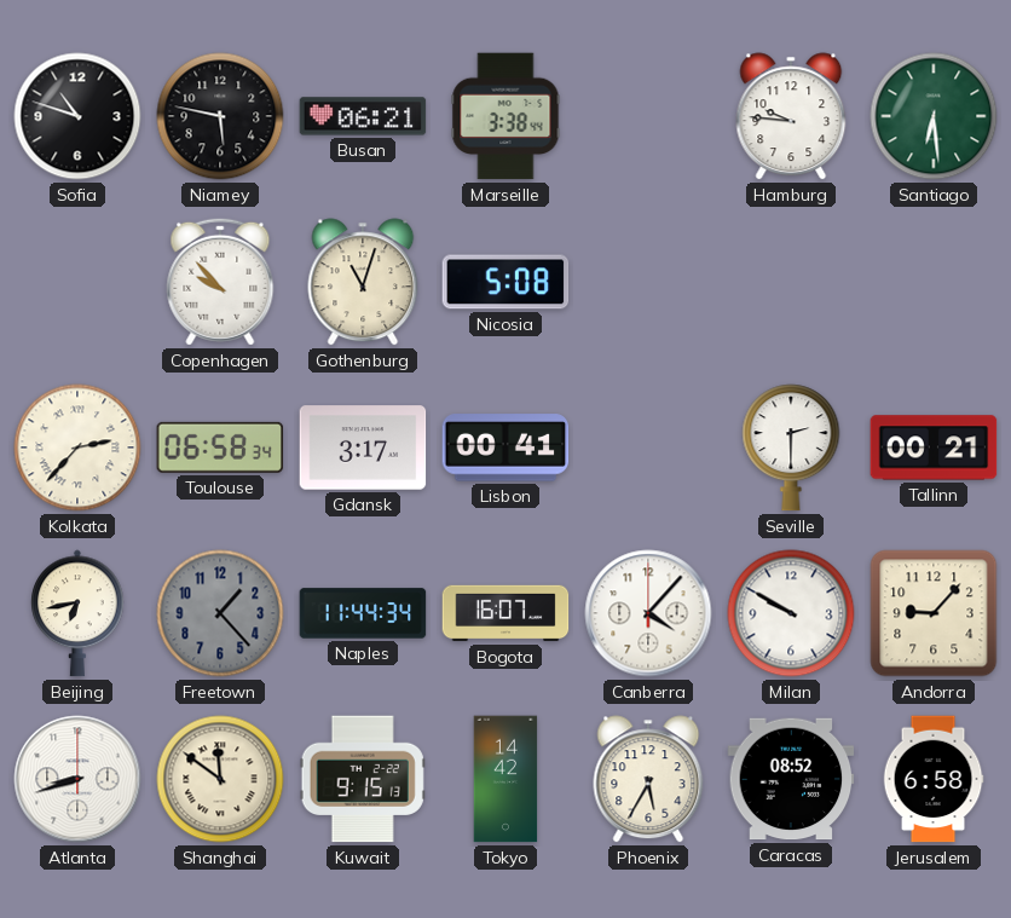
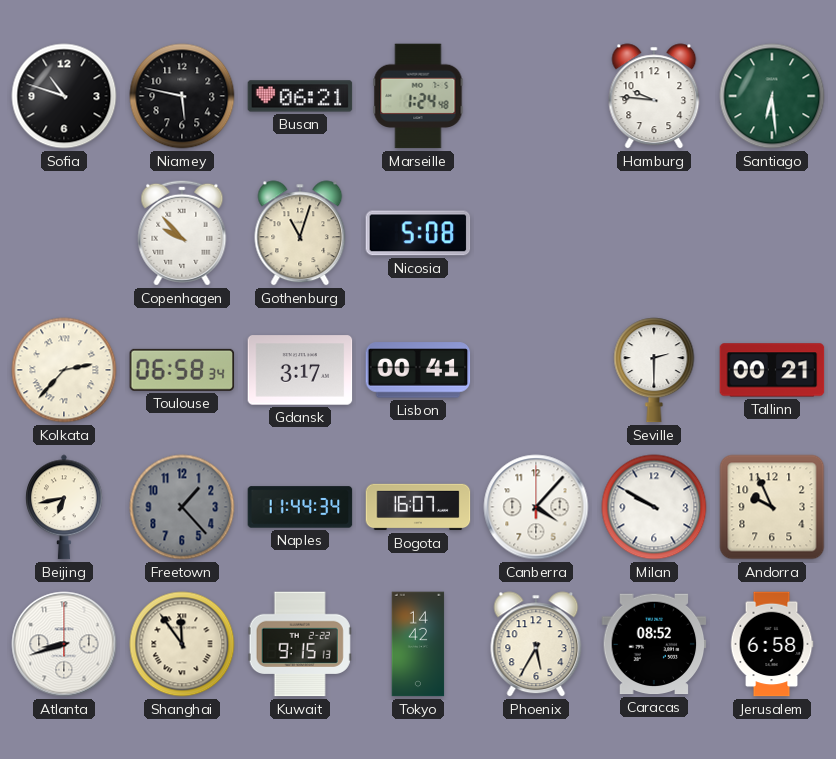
Marseille: 3:38 -> 1:24
Andorra: 9:07 -> 9:56
Shanghai: 11:51 -> 11:54
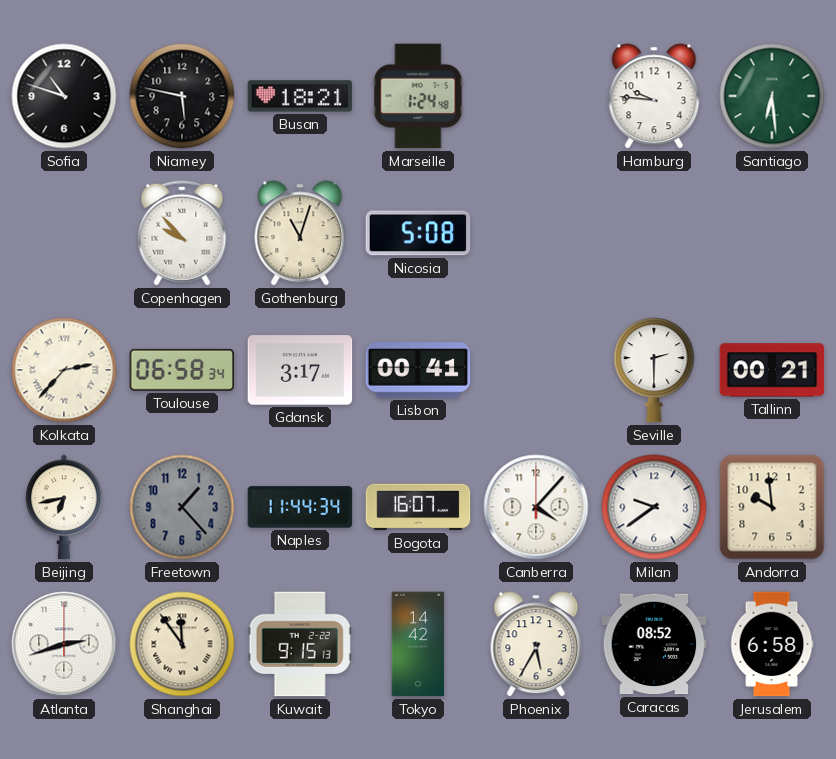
Busan: 06:21 -> 18:21
Milan: 9:50 -> 9:39
Andorra: 9:56 -> 9:59
Atlanta: 8:42 -> 2:42
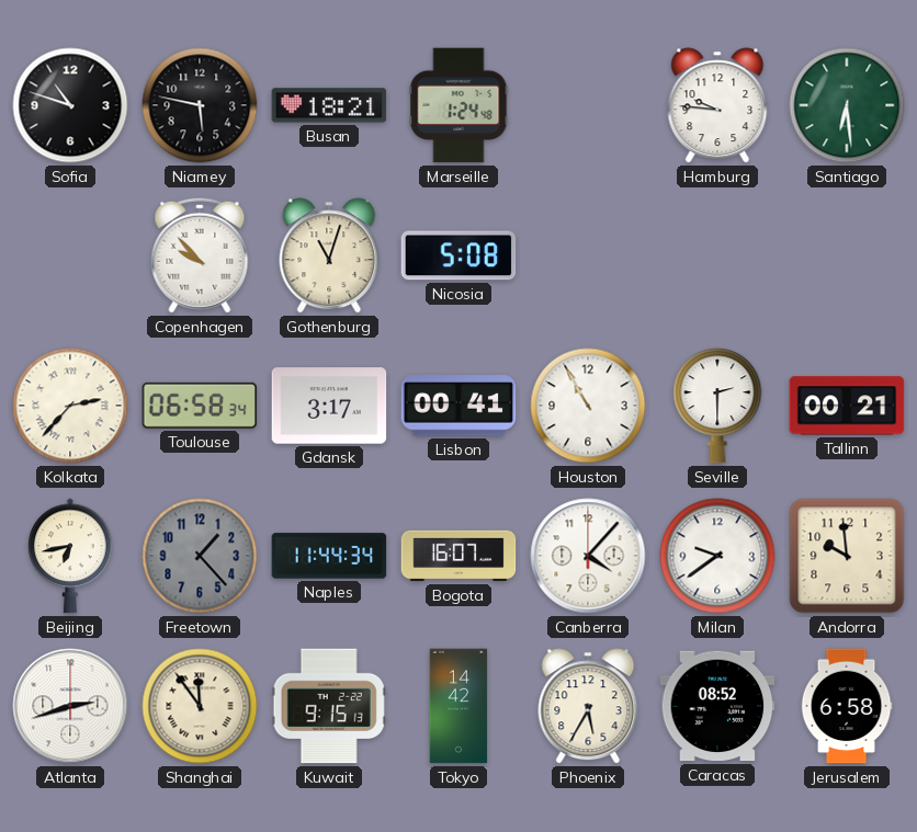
Houston: none -> 10:55
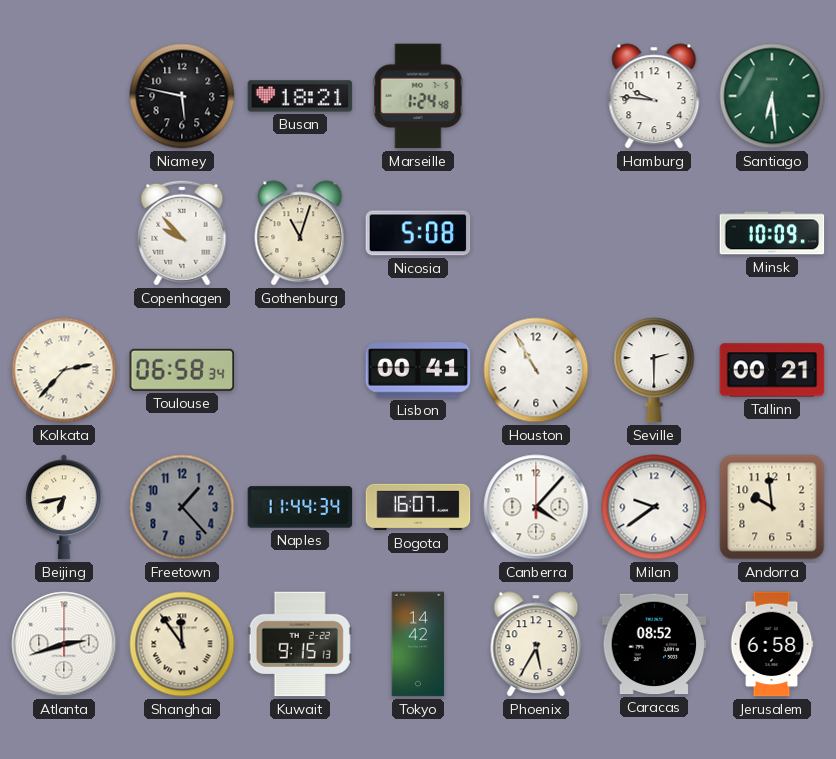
Sofia: 10:48 -> none
Minsk: none -> 10:09
Gdansk: 3:17 -> none
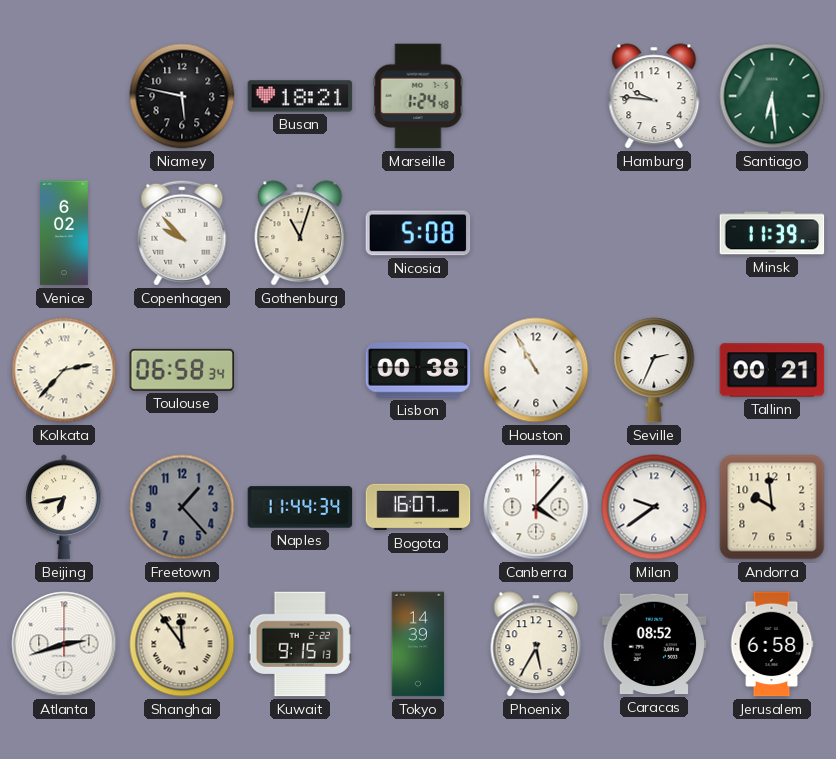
Venice: none -> 6:02
Minsk: 10:09 -> 11:39
Lisbon: 00:41 -> 00:38
Seville: 2:30 -> 2:34
Tokyo: 14:42 -> 14:39
